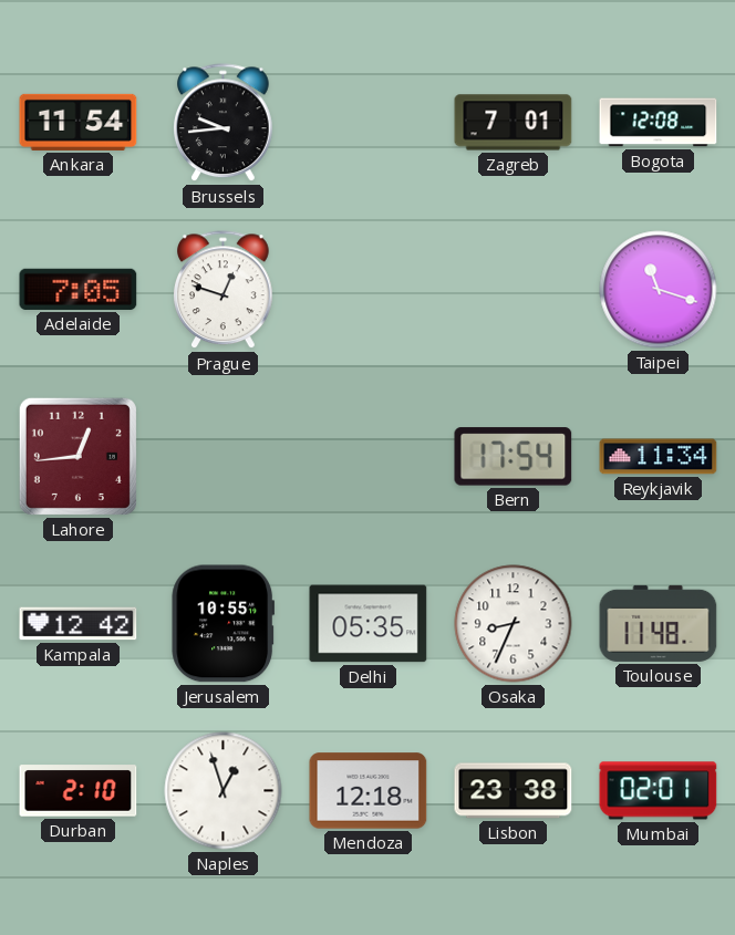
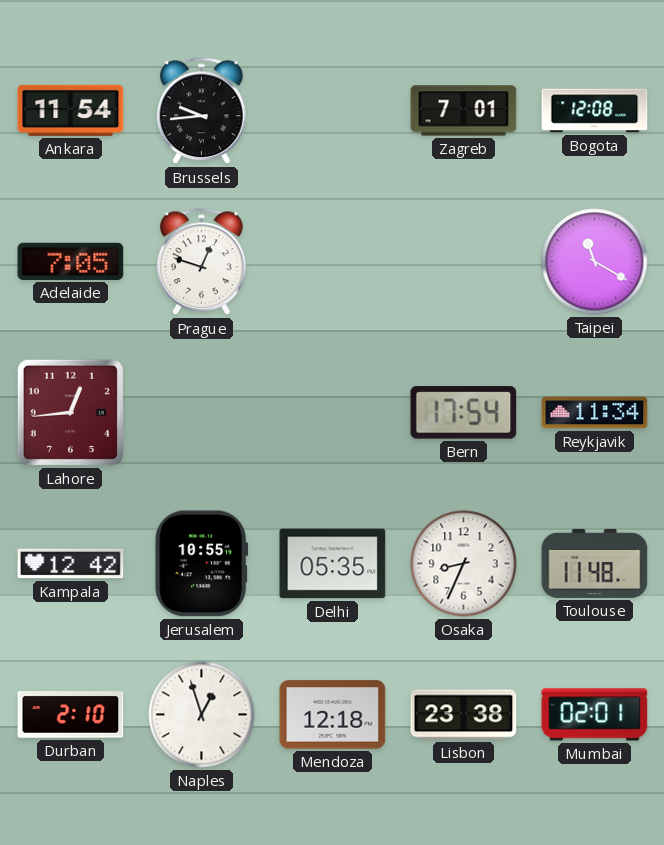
Taipei: 11:18 -> 11:20
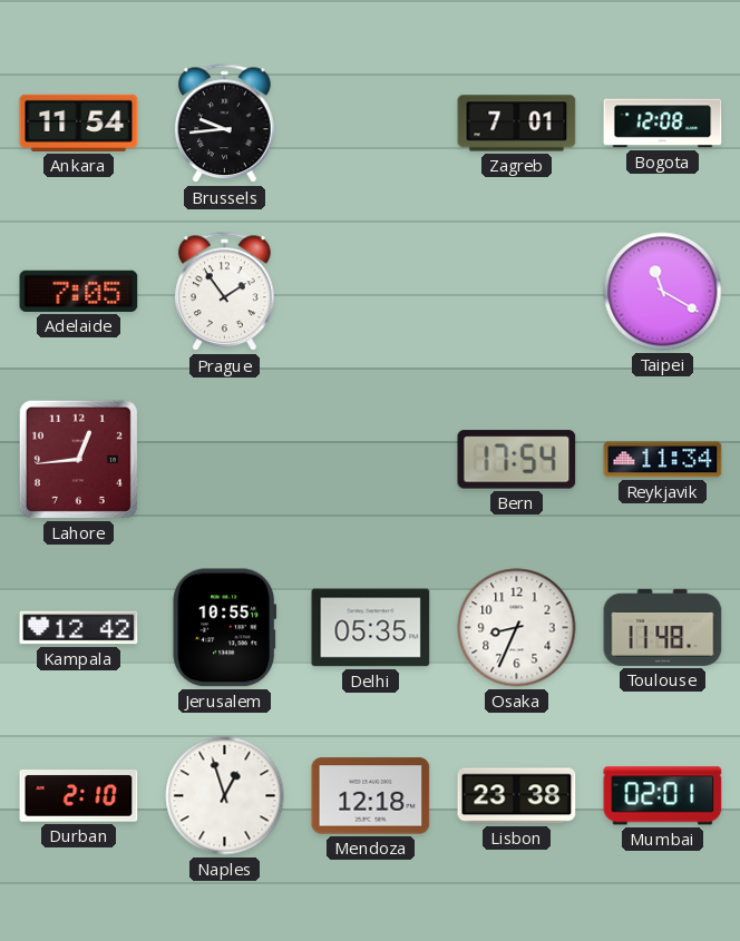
Prague: 12:48 -> 1:54
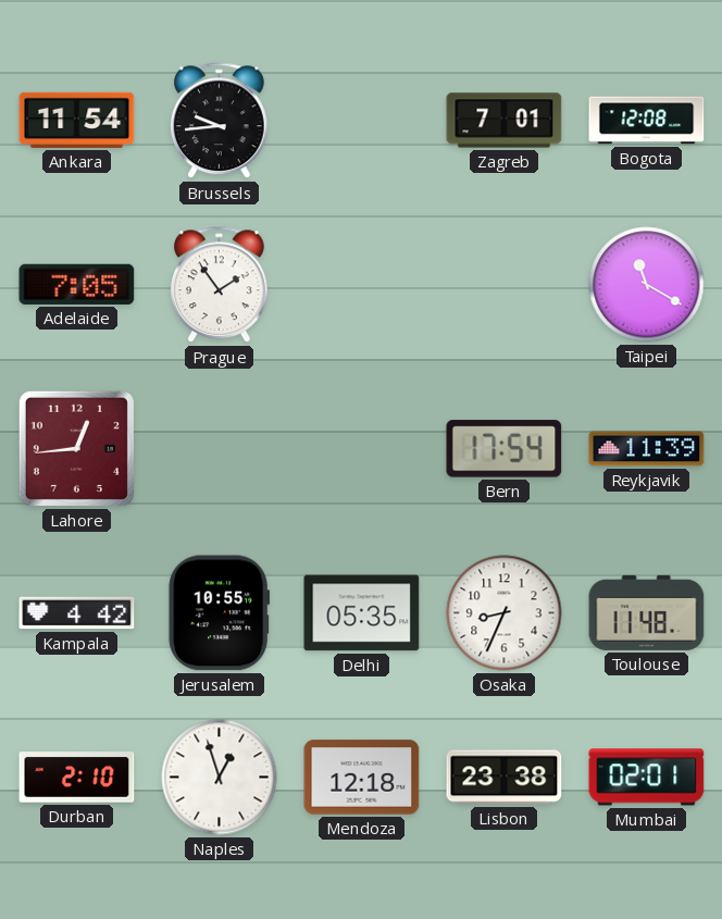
Reykjavik: 11:34 -> 11:39
Kampala: 12:42 -> 4:42
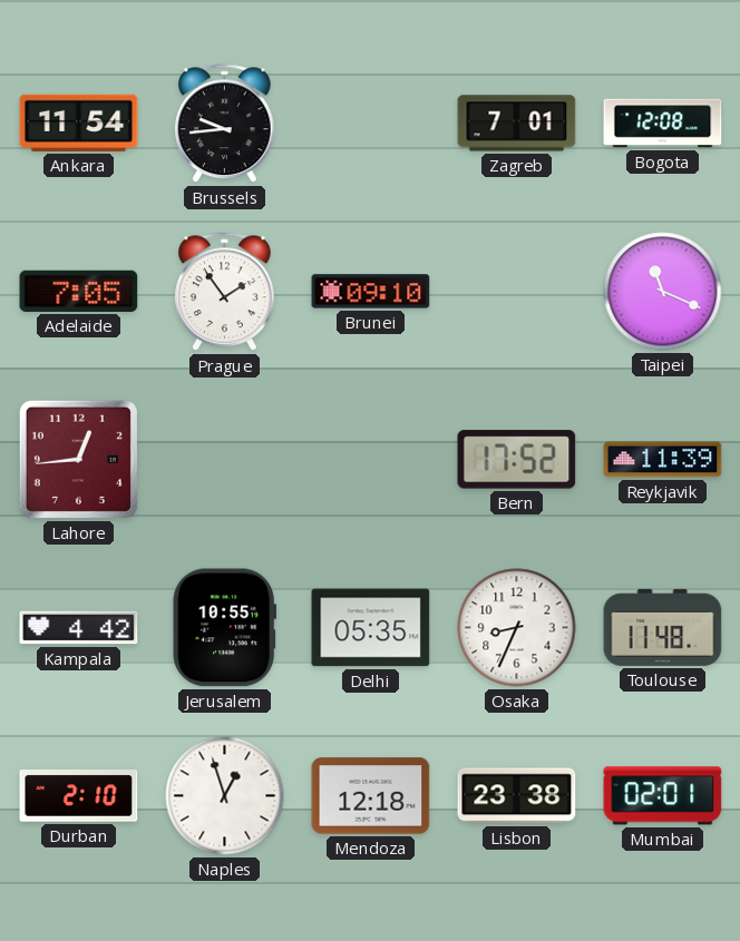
Brunei: none -> 09:10
Taipei: 11:20 -> 11:19
Bern: 17:54 -> 17:52
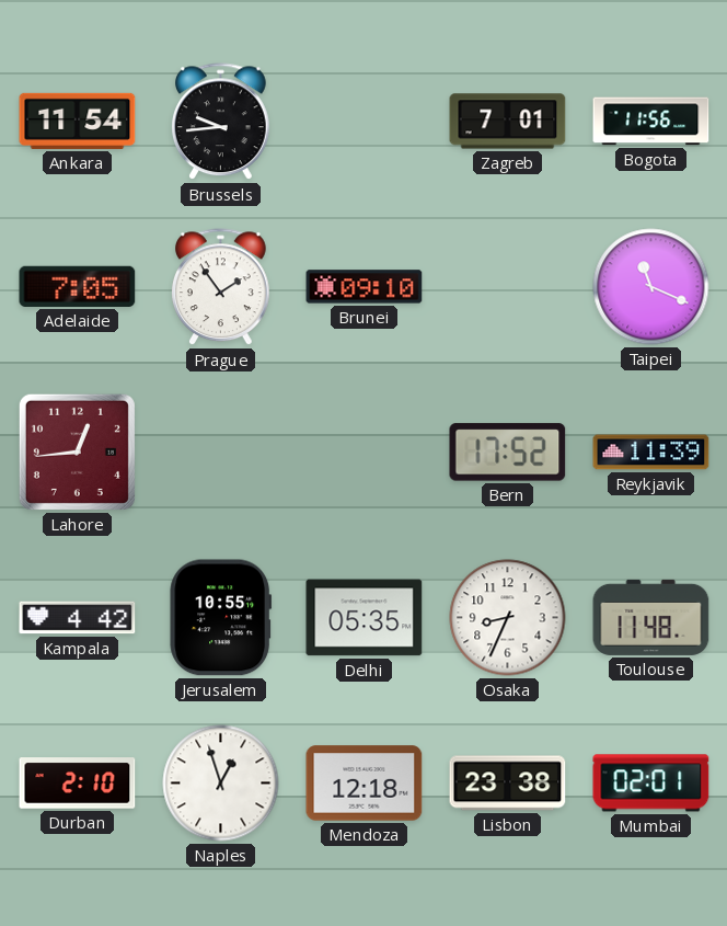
Bogota: 12:08 -> 11:56
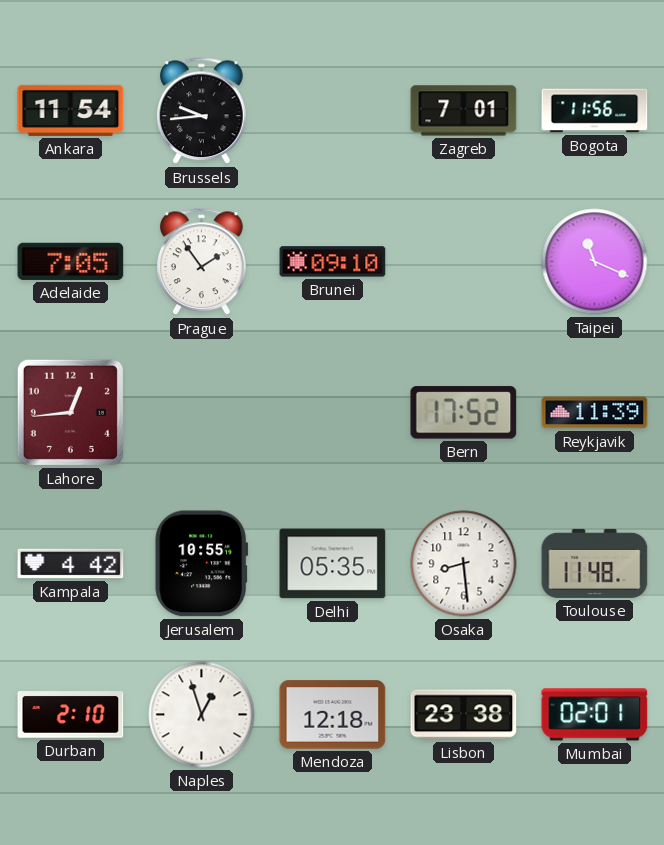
Osaka: 8:34 -> 8:29
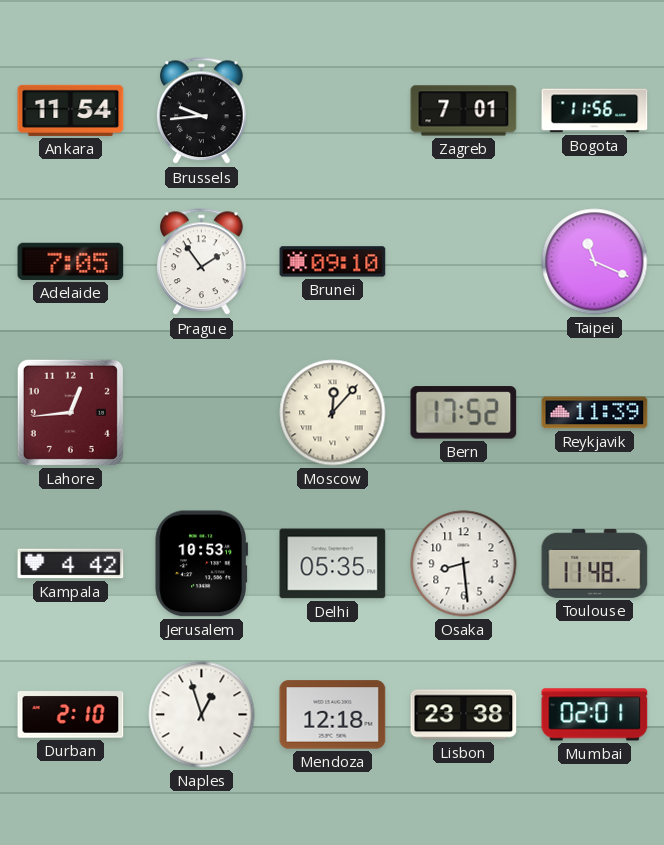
Moscow: none -> 12:07
Jerusalem: 10:55 -> 10:53
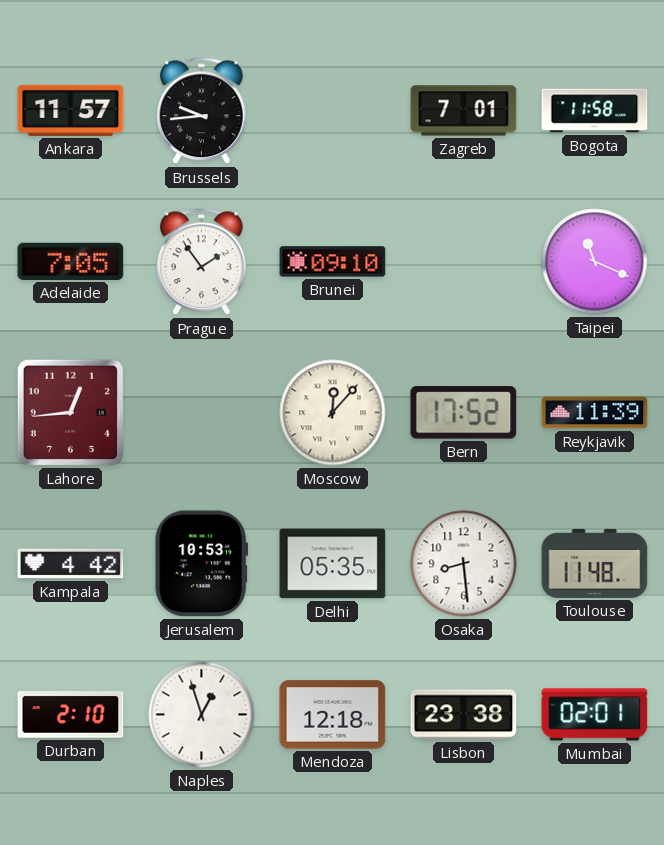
Ankara: 11:54 -> 11:57
Bogota: 11:56 -> 11:58
